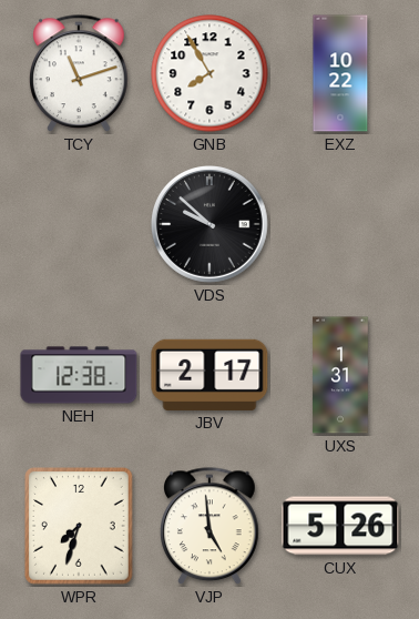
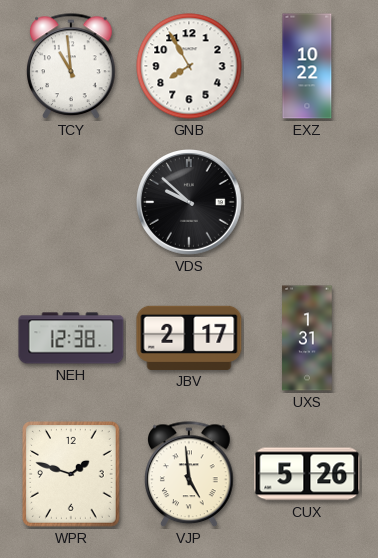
TCY: 11:12 -> 10:59
WPR: 7:33 -> 1:48
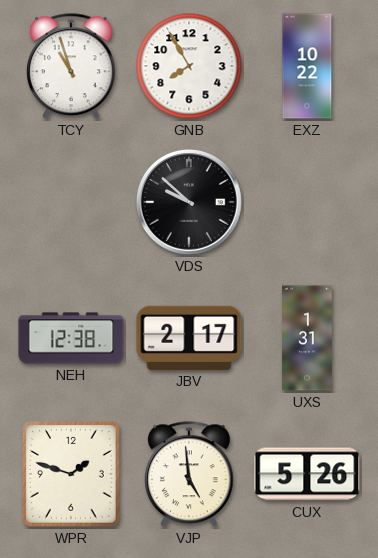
TCY: 10:59 -> 10:57
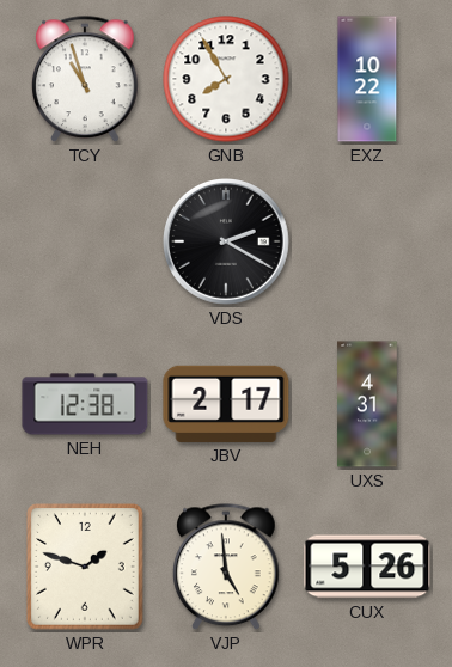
VDS: 9:52 -> 2:20
UXS: 1:31 -> 4:31
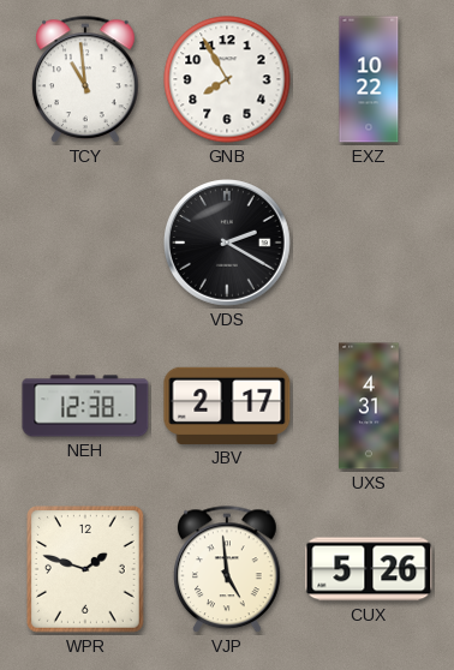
TCY: 10:57 -> 10:59
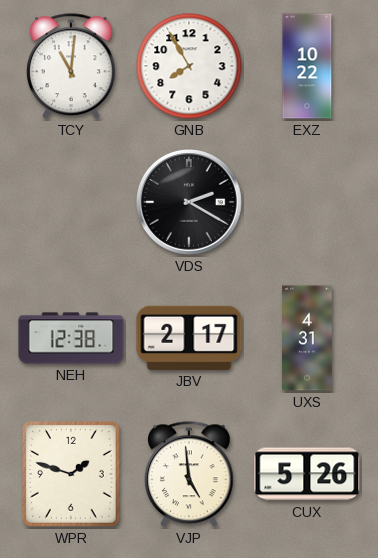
TCY: 10:59 -> 11:01
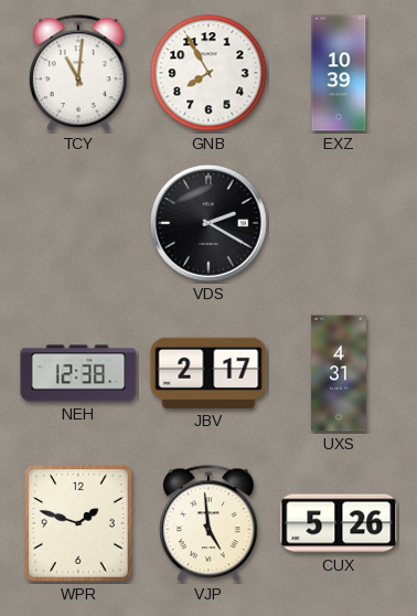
EXZ: 10:22 -> 10:39
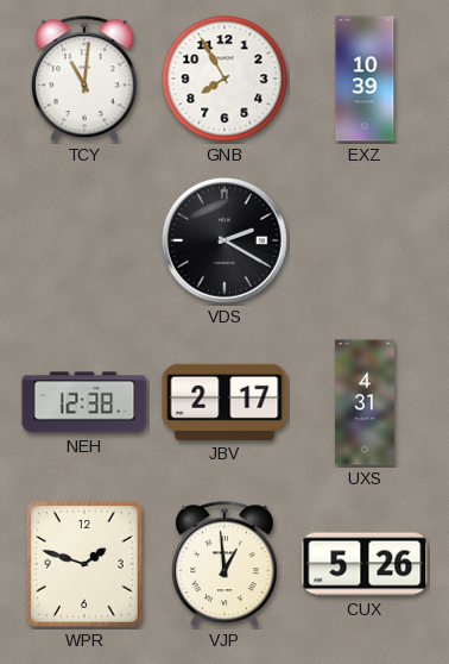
VJP: 4:59 -> 12:59
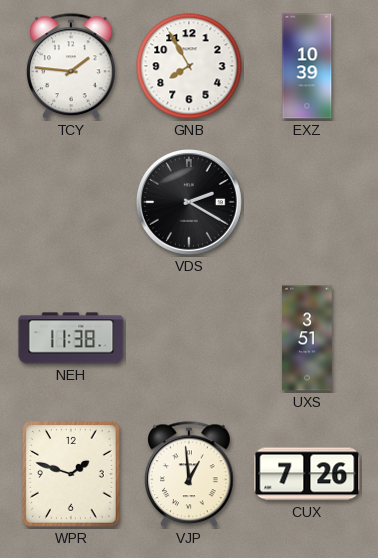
TCY: 11:01 -> 1:46
NEH: 12:38 -> 11:38
JBV: 2:17 -> none
UXS: 4:31 -> 3:51
CUX: 5:26 -> 7:26
